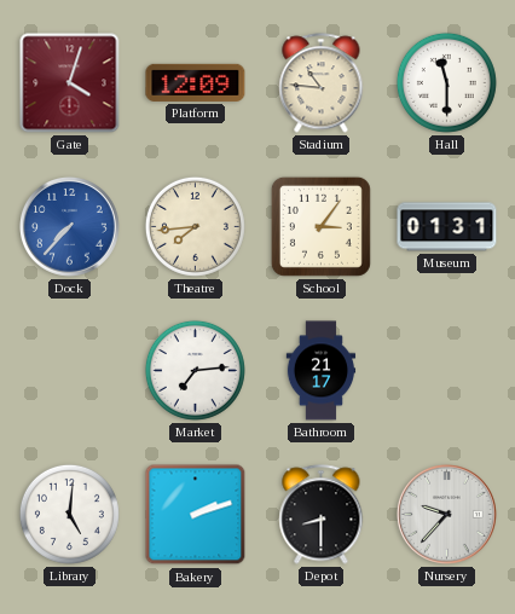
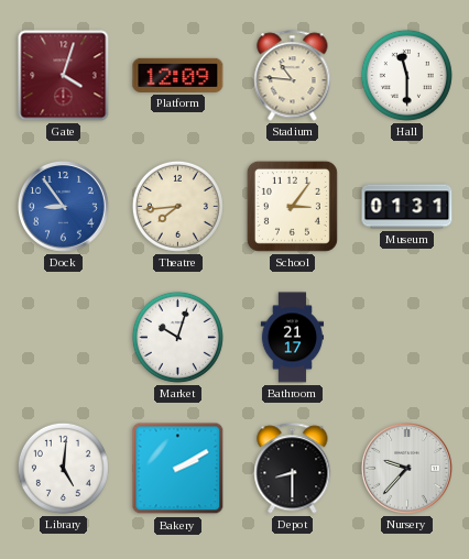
Dock: 7:37 -> 8:54
Market: 7:14 -> 10:03
Bakery: 2:12 -> 2:10
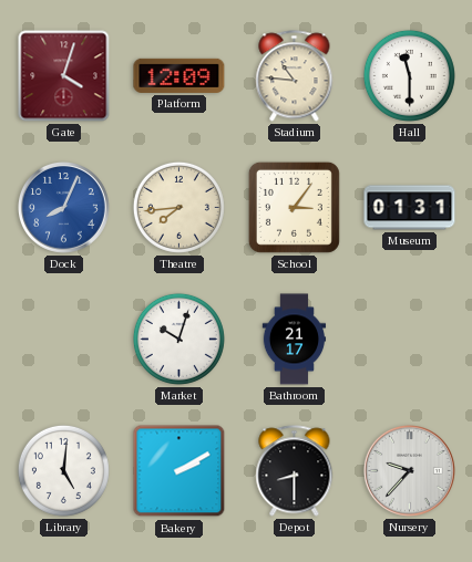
Dock: 8:54 -> 8:04
